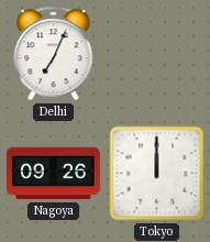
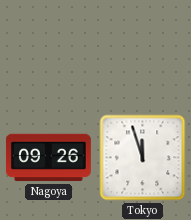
Delhi: 7:04 -> none
Tokyo: 12:00 -> 11:57
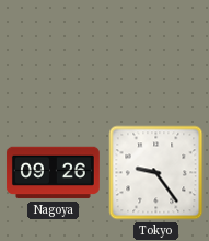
Tokyo: 11:57 -> 9:24
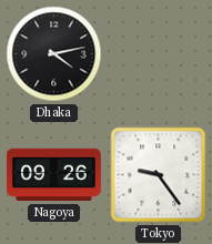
Dhaka: none -> 4:13
